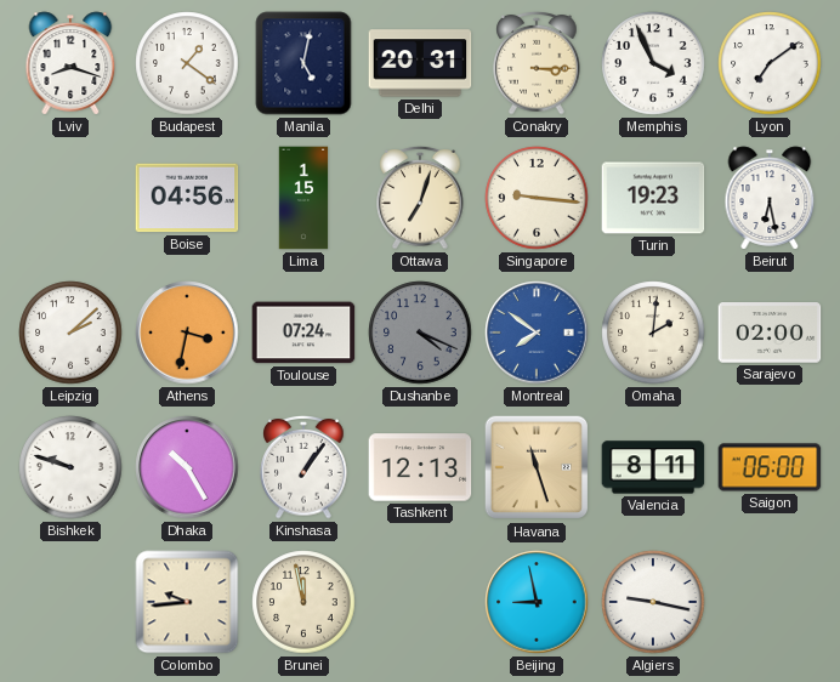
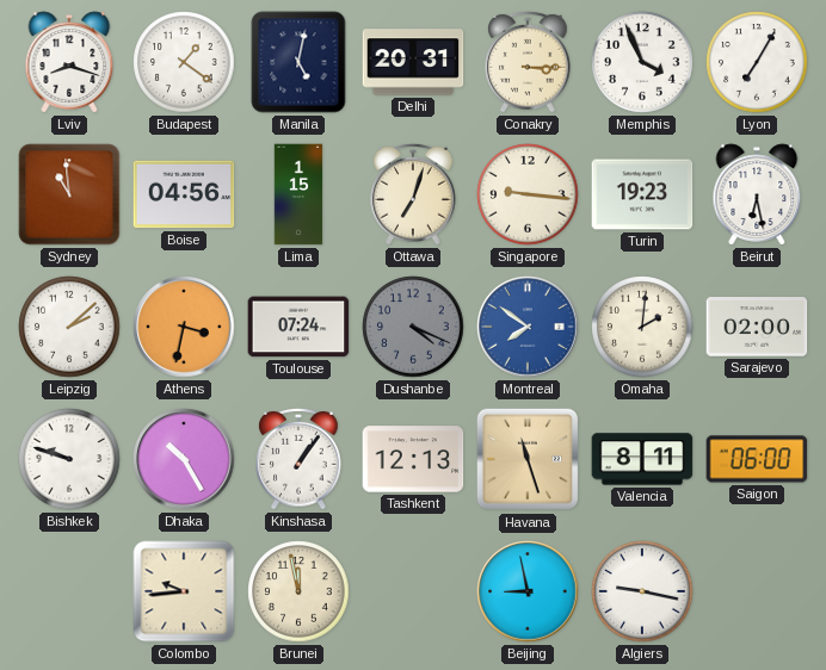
Lyon: 7:09 -> 7:05
Sydney: none -> 10:59
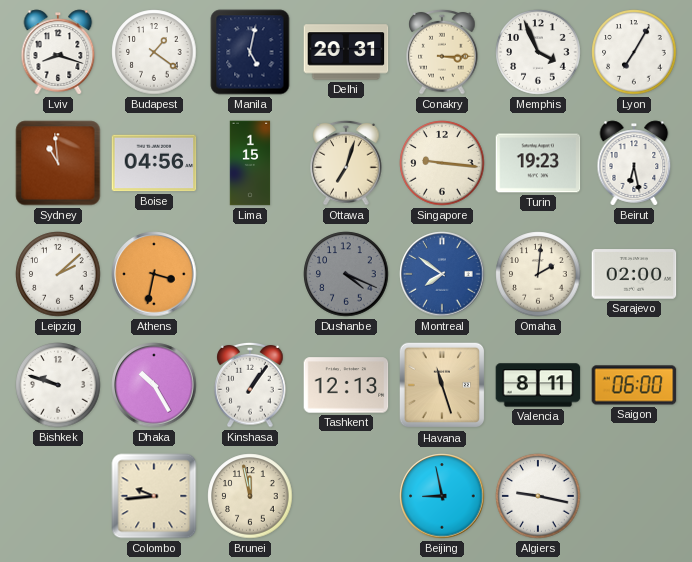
Toulouse: 07:24 -> none
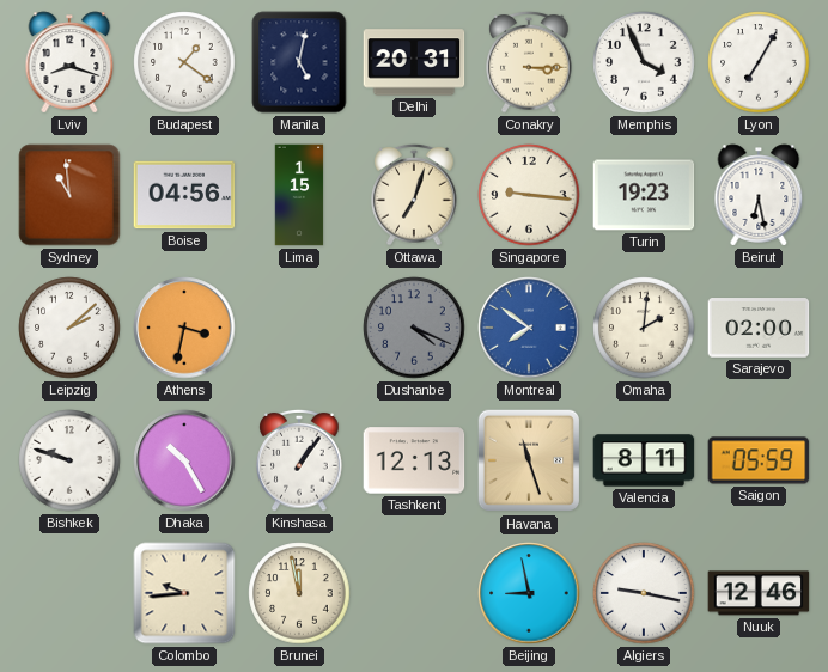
Saigon: 06:00 -> 05:59
Nuuk: none -> 12:46
